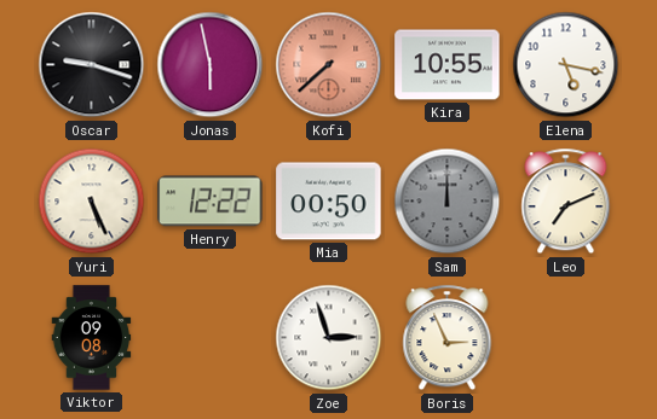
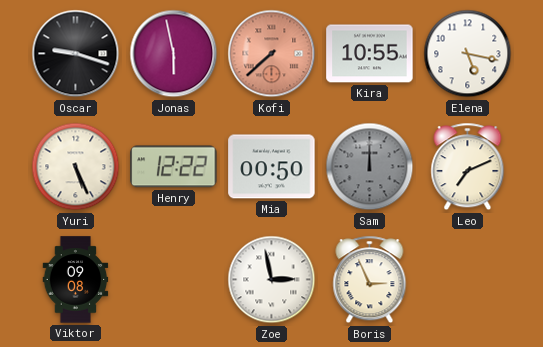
Zoe: 2:57 -> 2:58
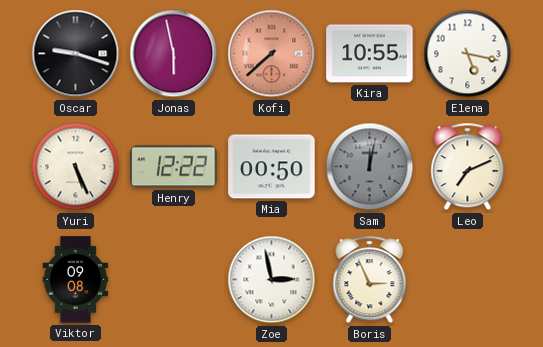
Sam: 12:00 -> 12:02
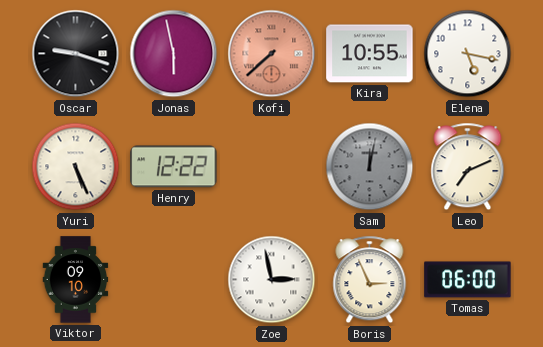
Mia: 00:50 -> none
Viktor: 09:08 -> 09:10
Tomas: none -> 06:00
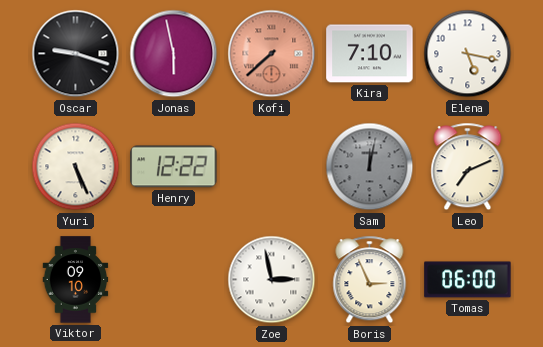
Kira: 10:55 -> 7:10
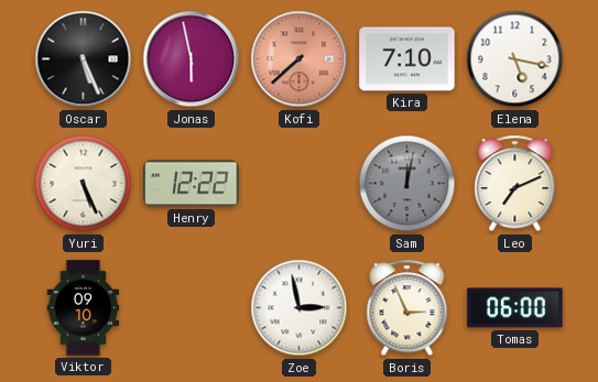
Oscar: 9:18 -> 5:26
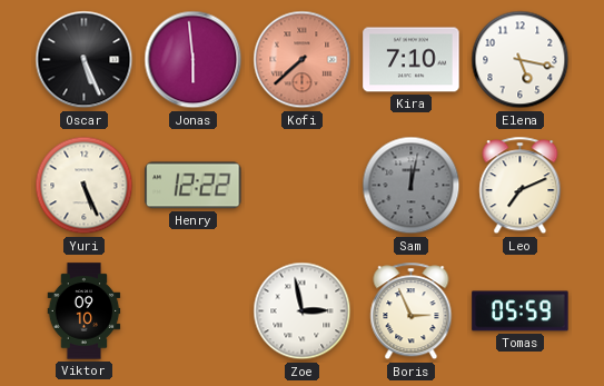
Jonas: 5:58 -> 5:59
Tomas: 06:00 -> 05:59
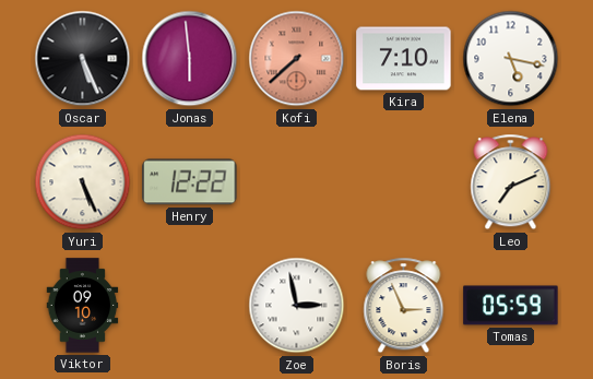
Sam: 12:02 -> none
